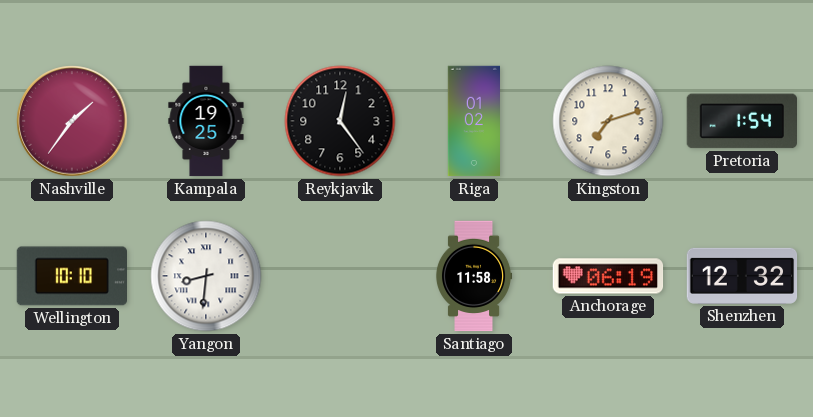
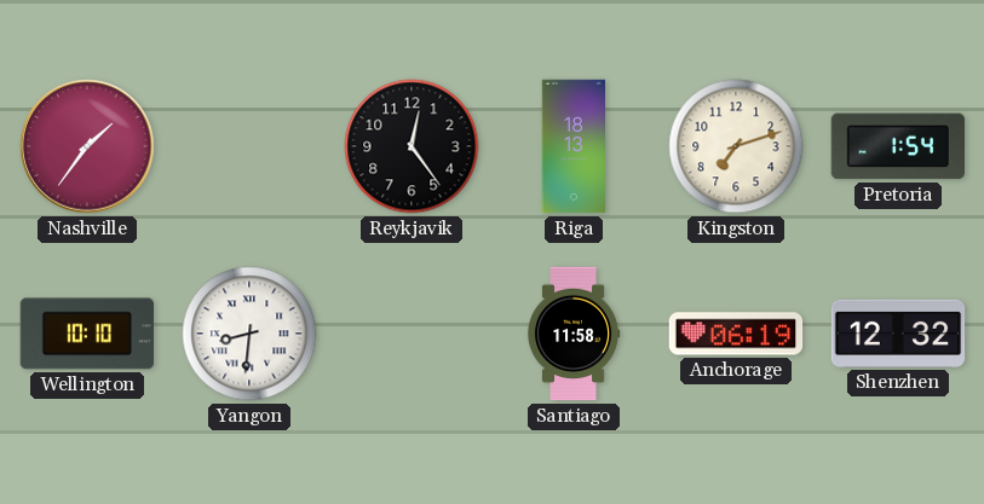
Kampala: 19:25 -> none
Riga: 01:02 -> 18:13
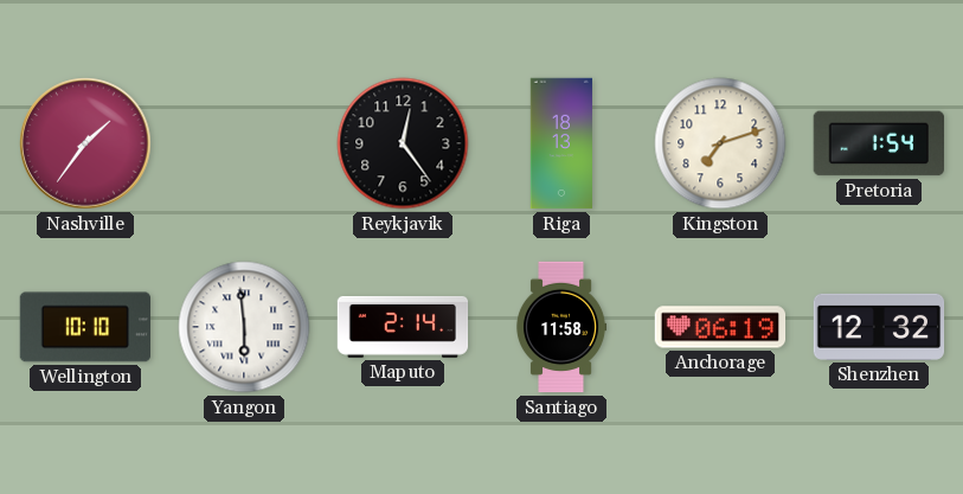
Yangon: 8:31 -> 5:59
Maputo: none -> 2:14
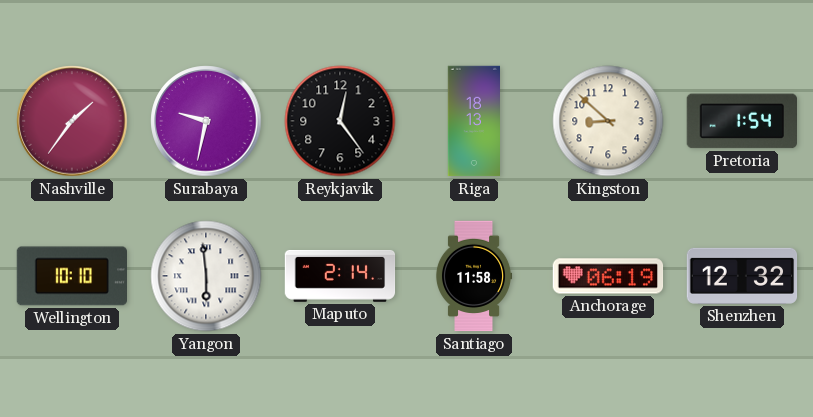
Surabaya: none -> 9:32
Kingston: 7:12 -> 8:52
